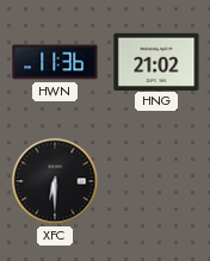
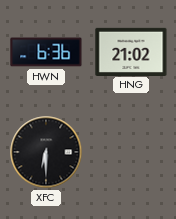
HWN: 11:36 -> 6:36
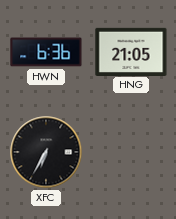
HNG: 21:02 -> 21:05
XFC: 6:30 -> 6:35
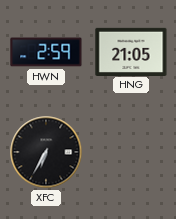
HWN: 6:36 -> 2:59
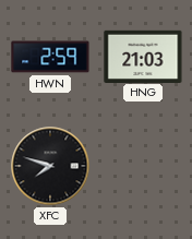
HNG: 21:05 -> 21:03
XFC: 6:35 -> 7:48
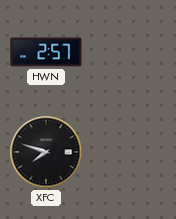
HWN: 2:59 -> 2:57
HNG: 21:03 -> none
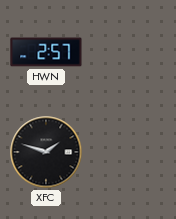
XFC: 7:48 -> 1:48
